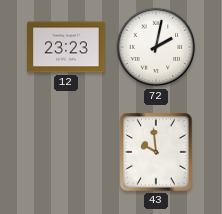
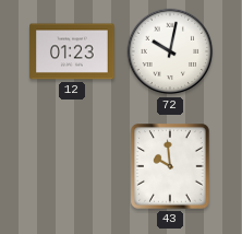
12: 23:23 -> 01:23
72: 2:02 -> 10:02
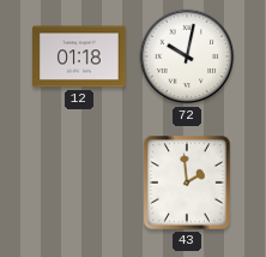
12: 01:23 -> 01:18
43: 9:59 -> 1:59
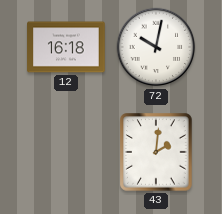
12: 01:18 -> 16:18
43: 1:59 -> 2:01
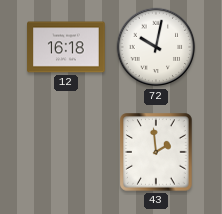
43: 2:01 -> 1:59
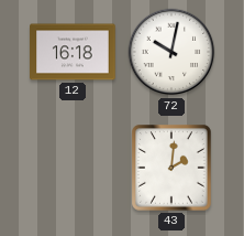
43: 1:59 -> 2:01
